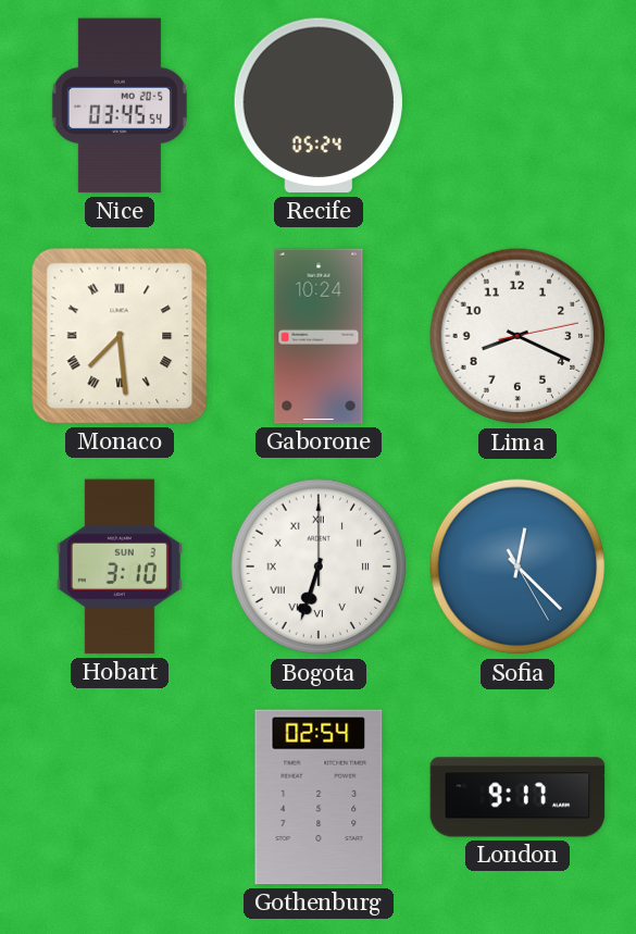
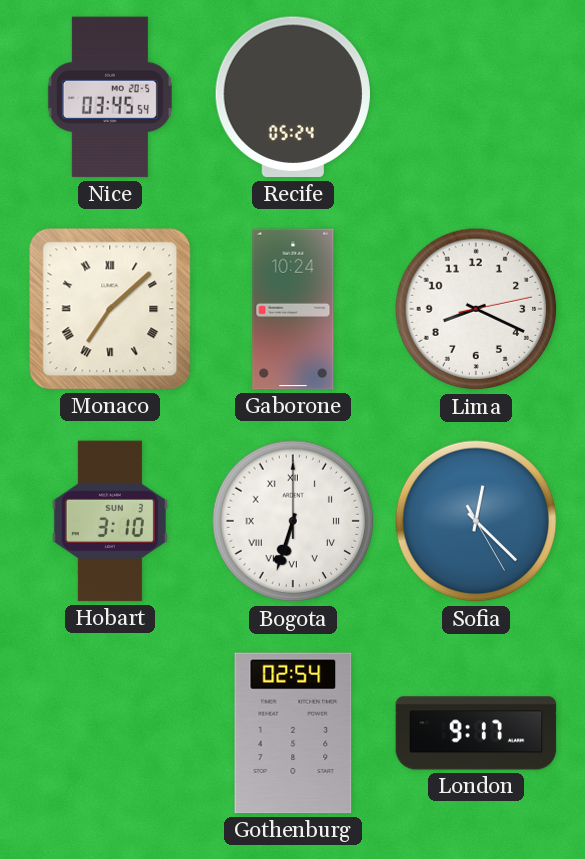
Monaco: 7:29 -> 7:08
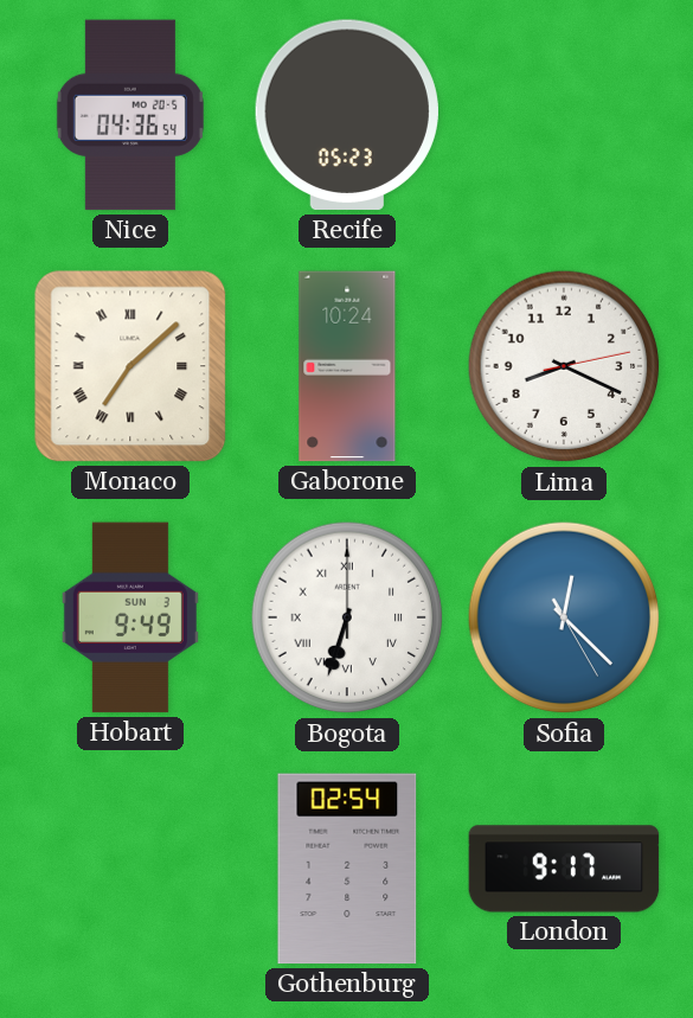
Nice: 03:45 -> 04:36
Recife: 05:24 -> 05:23
Hobart: 3:10 -> 9:49
